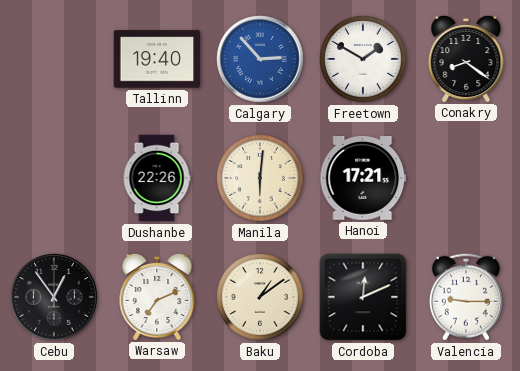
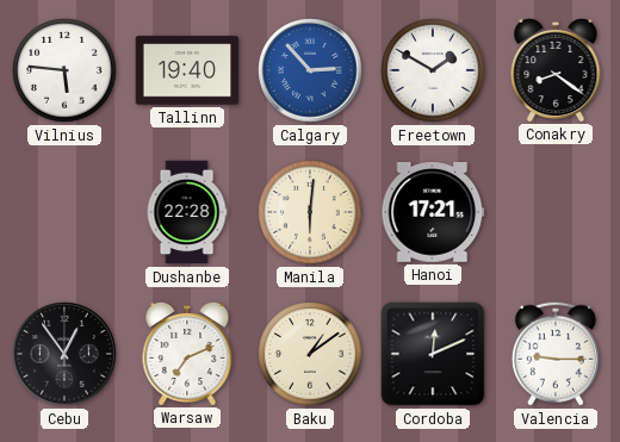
Vilnius: none -> 5:46
Dushanbe: 22:26 -> 22:28
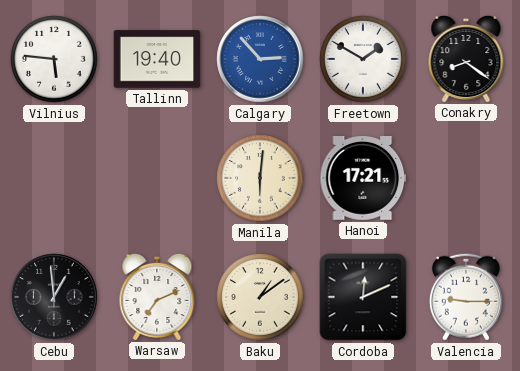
Dushanbe: 22:28 -> none
Cebu: 12:54 -> 12:59
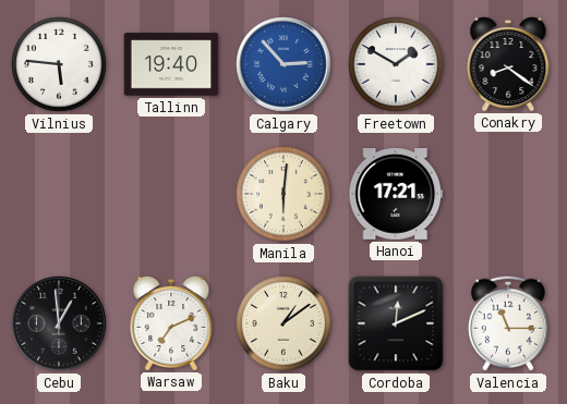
Valencia: 9:15 -> 11:15
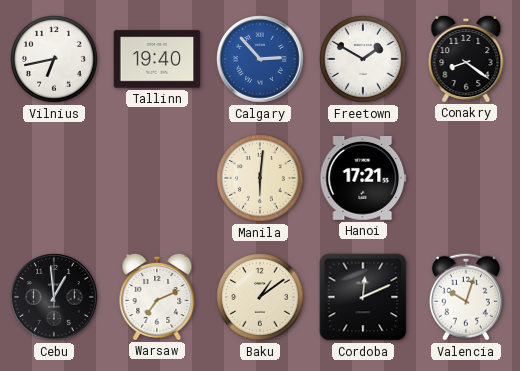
Vilnius: 5:46 -> 6:43
Valencia: 11:15 -> 10:03
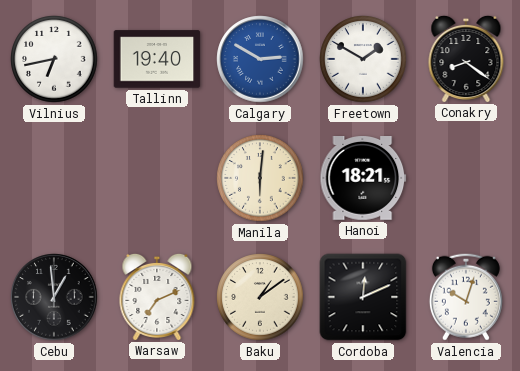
Calgary: 2:53 -> 2:50
Hanoi: 17:21 -> 18:21
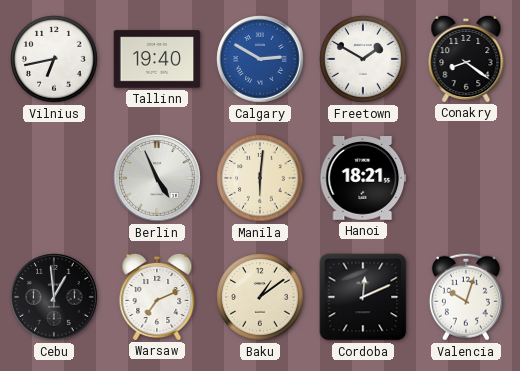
Berlin: none -> 4:56
